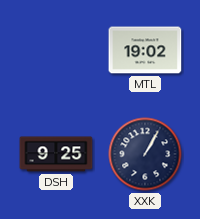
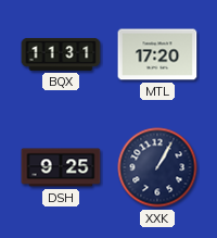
BQX: none -> 11:31
MTL: 19:02 -> 17:20
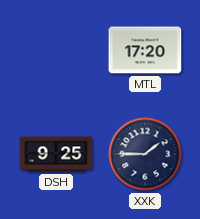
BQX: 11:31 -> none
XXK: 1:05 -> 1:45
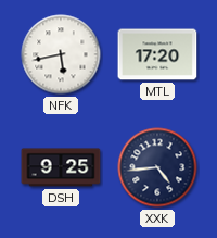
NFK: none -> 5:43
XXK: 1:45 -> 4:44
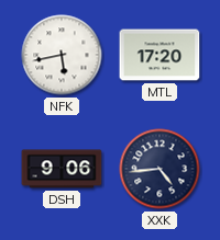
DSH: 9:25 -> 9:06
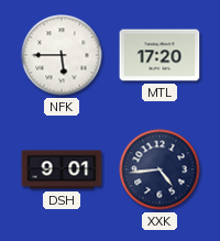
NFK: 5:43 -> 5:45
DSH: 9:06 -> 9:01
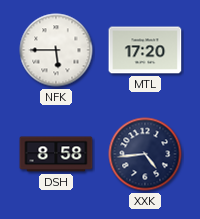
DSH: 9:01 -> 8:58
